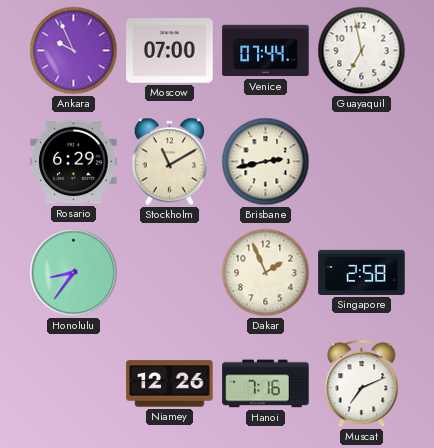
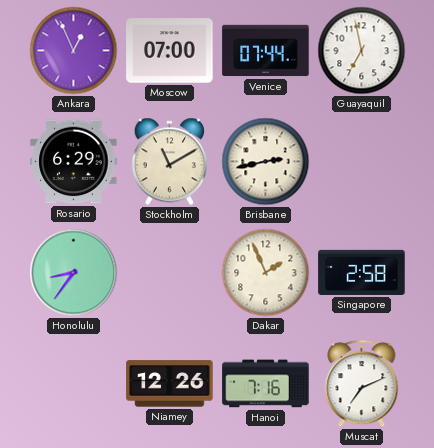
Ankara: 9:56 -> 12:56
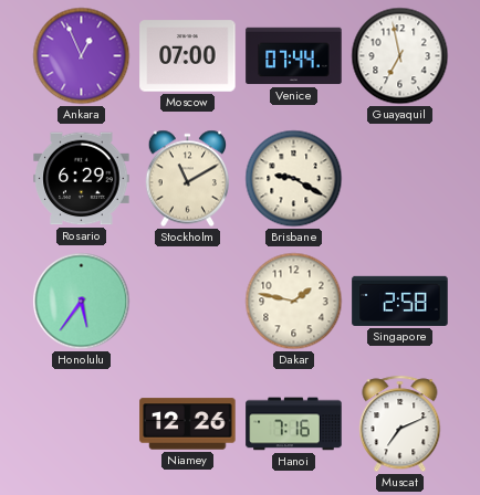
Brisbane: 2:43 -> 9:20
Honolulu: 8:36 -> 5:36
Dakar: 1:56 -> 1:47
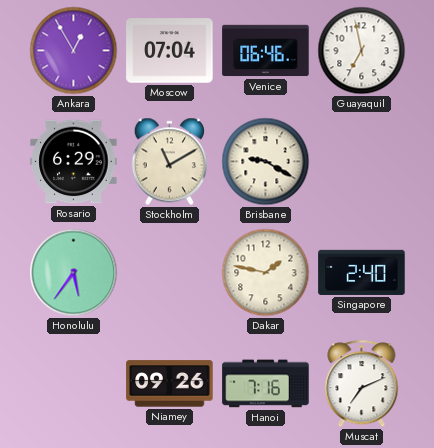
Ankara: 12:56 -> 12:55
Moscow: 07:00 -> 07:04
Venice: 07:44 -> 06:46
Singapore: 2:58 -> 2:40
Niamey: 12:26 -> 09:26
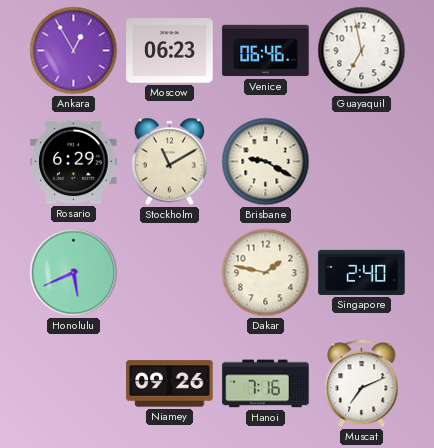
Moscow: 07:04 -> 06:23
Honolulu: 5:36 -> 5:41
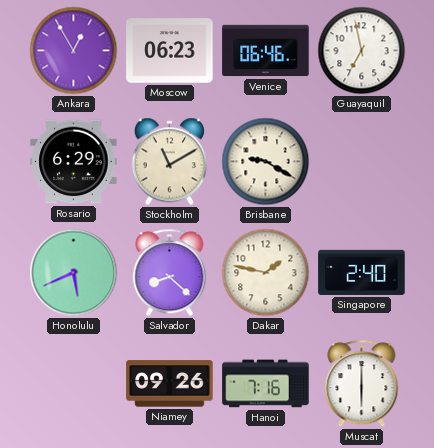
Salvador: none -> 8:22
Muscat: 7:11 -> 6:00
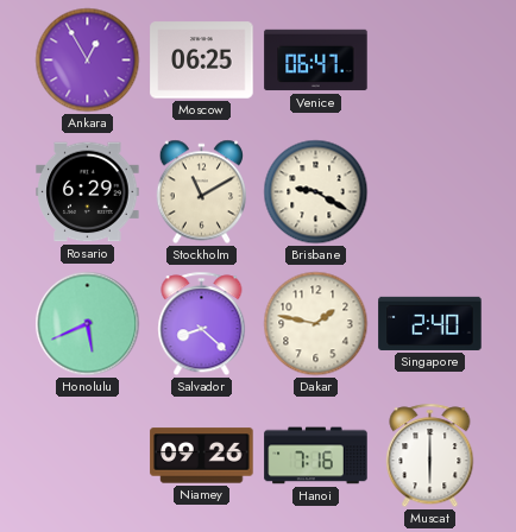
Moscow: 06:23 -> 06:25
Venice: 06:46 -> 06:47
Guayaquil: 6:58 -> none
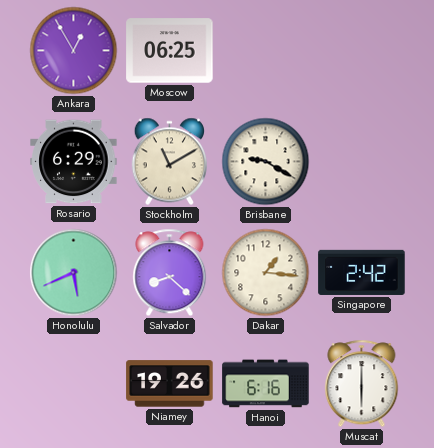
Venice: 06:47 -> none
Dakar: 1:47 -> 1:16
Singapore: 2:40 -> 2:42
Niamey: 09:26 -> 19:26
Hanoi: 7:16 -> 6:16
